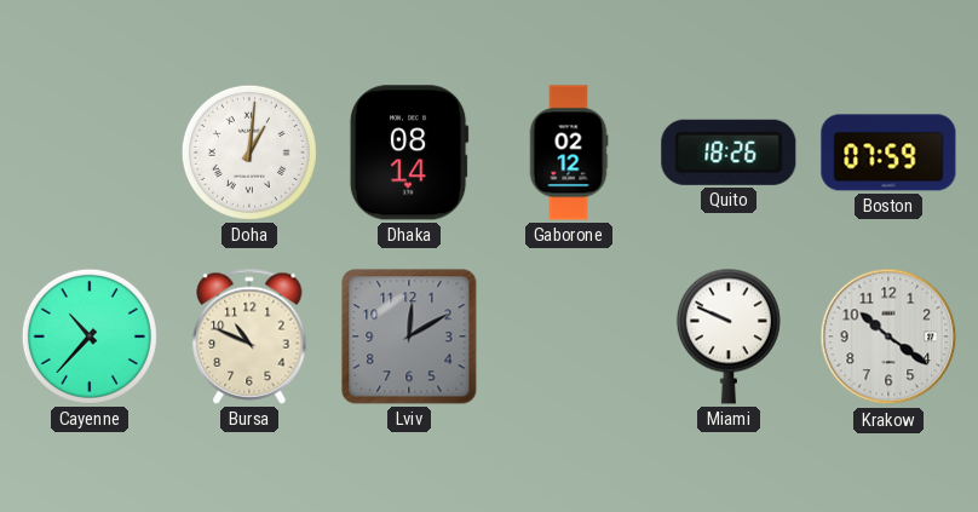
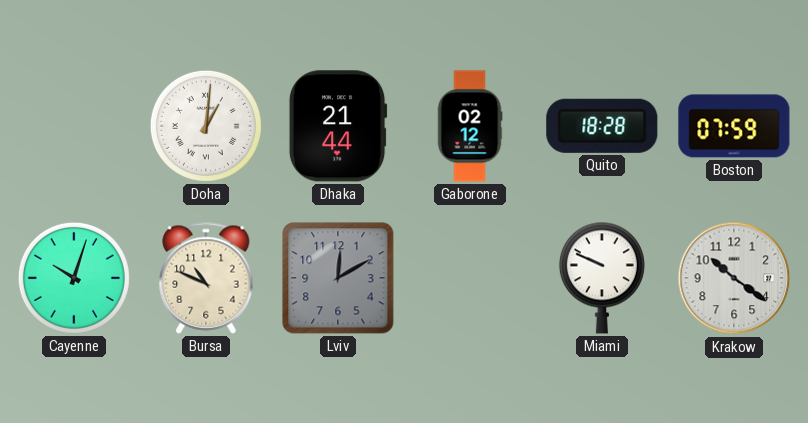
Dhaka: 08:14 -> 21:44
Quito: 18:26 -> 18:28
Cayenne: 10:37 -> 10:03
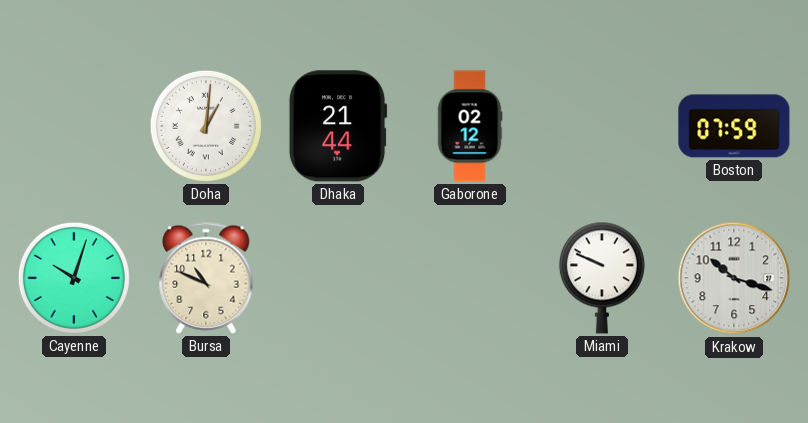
Quito: 18:28 -> none
Lviv: 12:10 -> none
Krakow: 10:21 -> 10:18
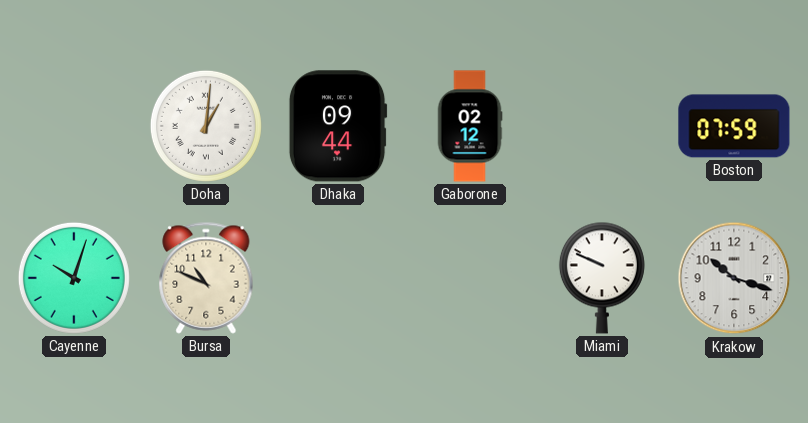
Dhaka: 21:44 -> 09:44
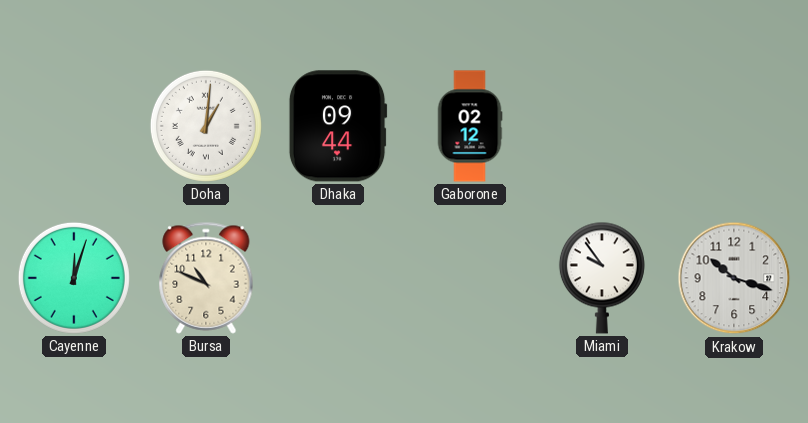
Boston: 07:59 -> none
Cayenne: 10:03 -> 12:03
Miami: 9:49 -> 9:54
